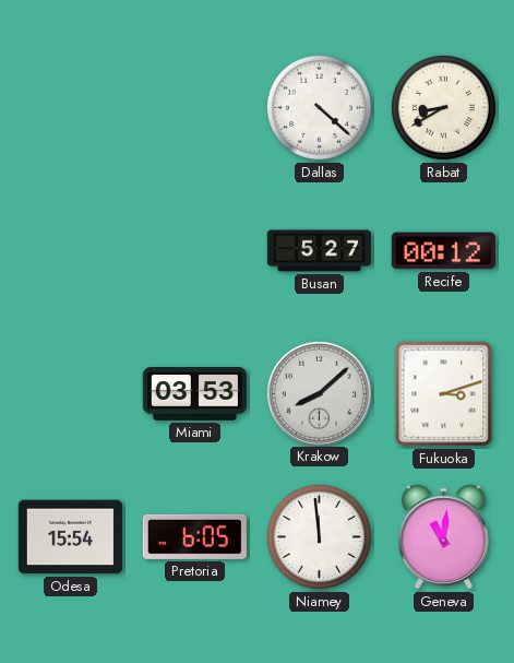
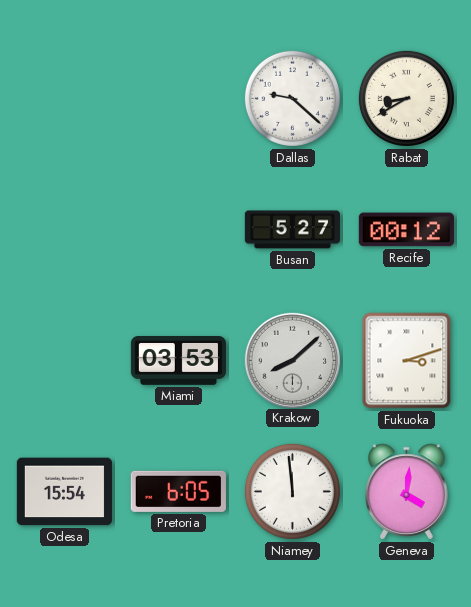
Dallas: 4:22 -> 9:22
Geneva: 11:01 -> 4:01
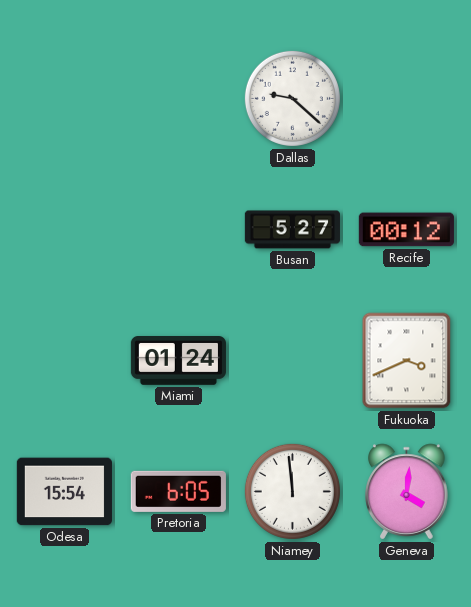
Rabat: 8:40 -> none
Miami: 03:53 -> 01:24
Krakow: 8:08 -> none
Fukuoka: 3:12 -> 3:41
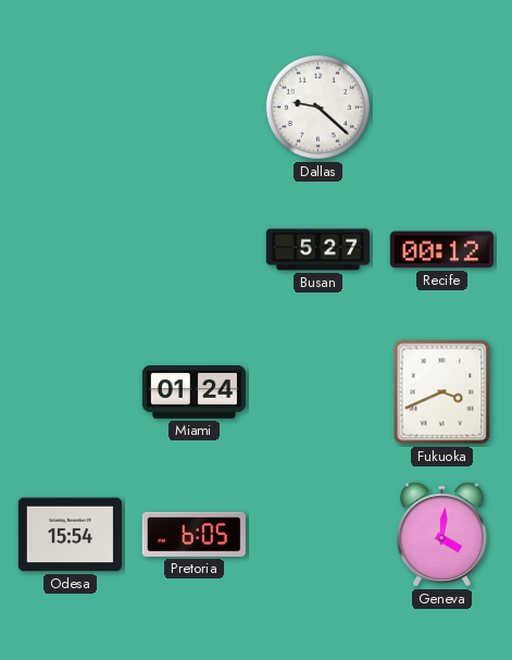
Niamey: 11:59 -> none
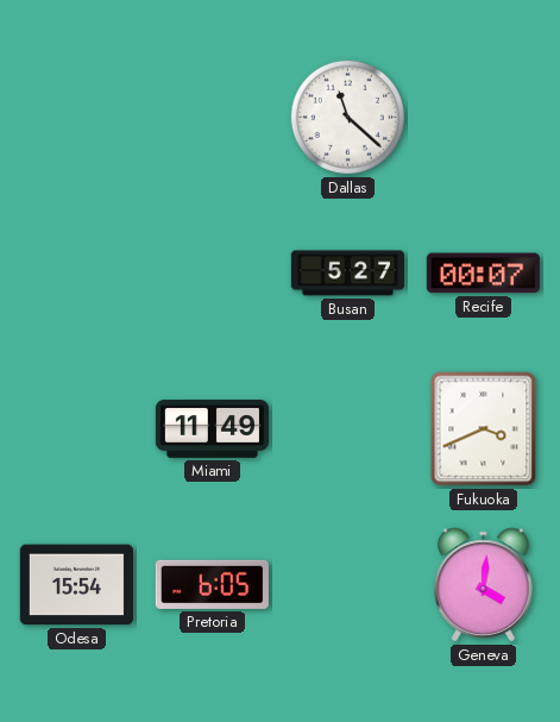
Dallas: 9:22 -> 11:22
Recife: 00:12 -> 00:07
Miami: 01:24 -> 11:49
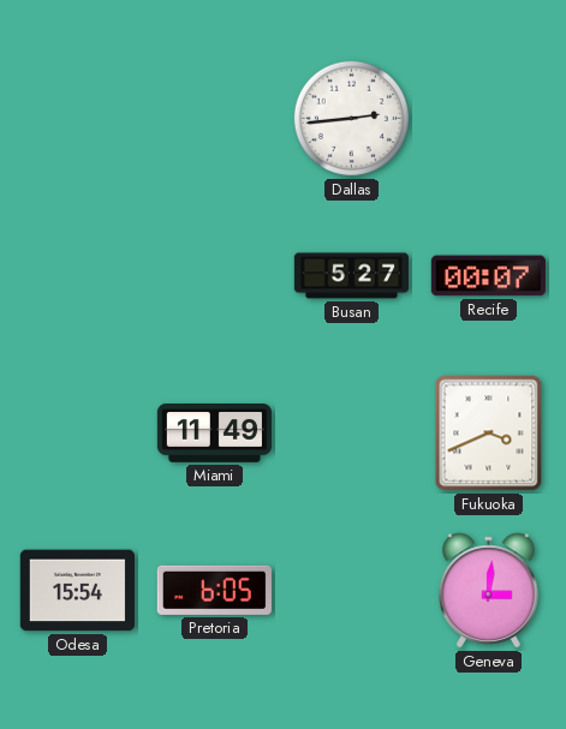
Dallas: 11:22 -> 2:44
Geneva: 4:01 -> 3:01
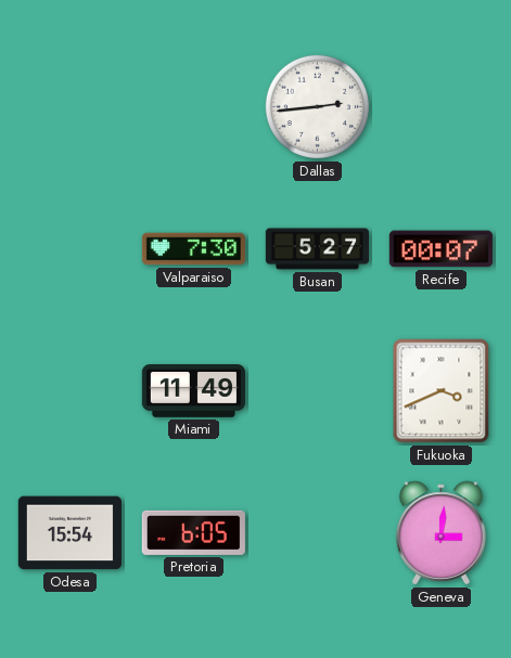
Valparaiso: none -> 7:30
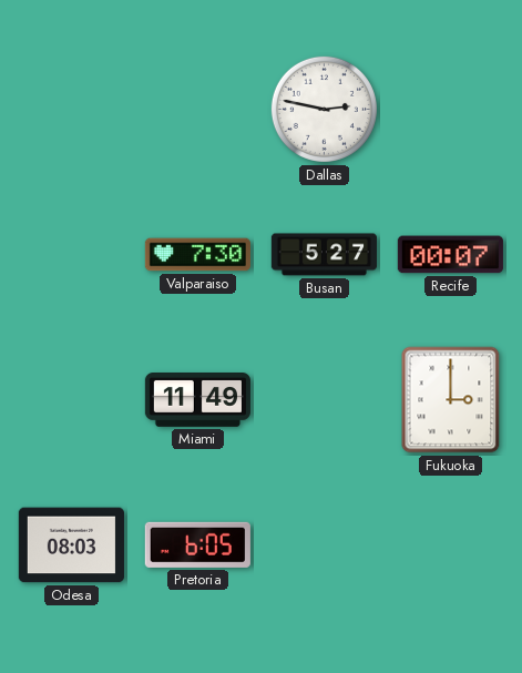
Dallas: 2:44 -> 2:47
Fukuoka: 3:41 -> 3:00
Odesa: 15:54 -> 08:03
Geneva: 3:01 -> none
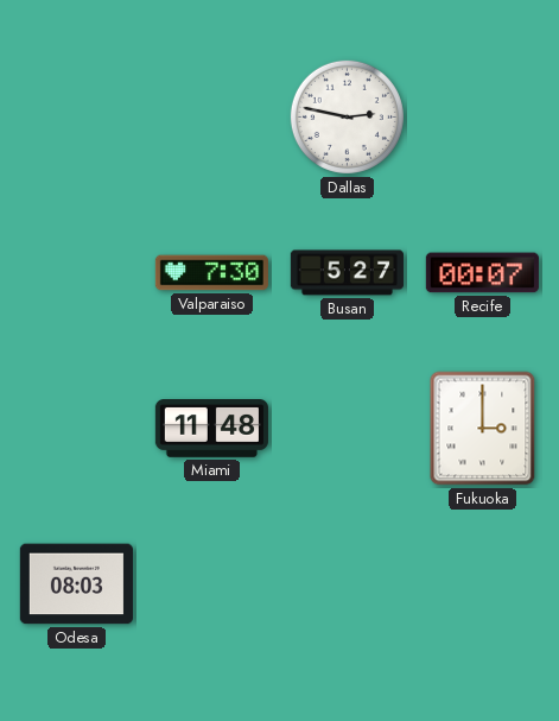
Miami: 11:49 -> 11:48
Pretoria: 6:05 -> none
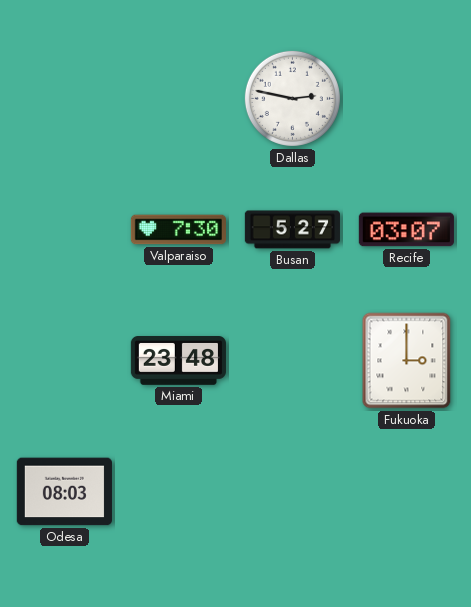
Recife: 00:07 -> 03:07
Miami: 11:48 -> 23:48
